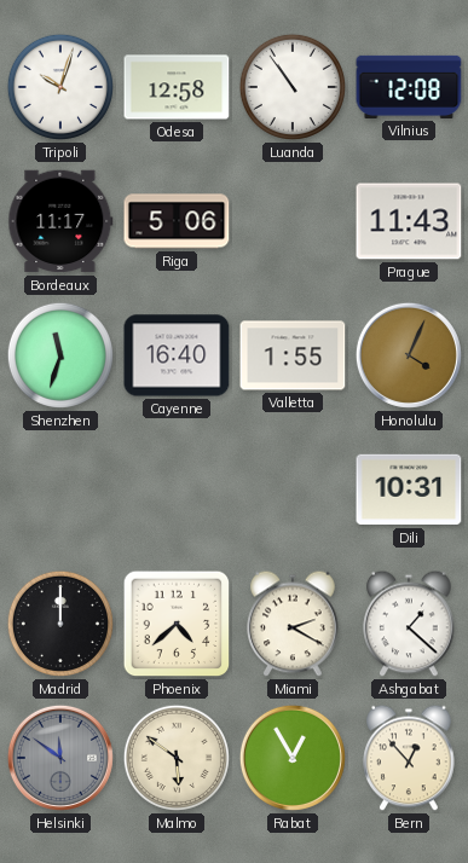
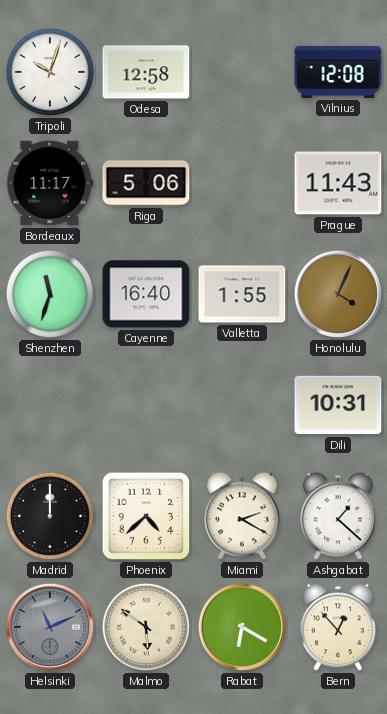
Luanda: 10:54 -> none
Helsinki: 11:51 -> 11:11
Rabat: 12:55 -> 6:20
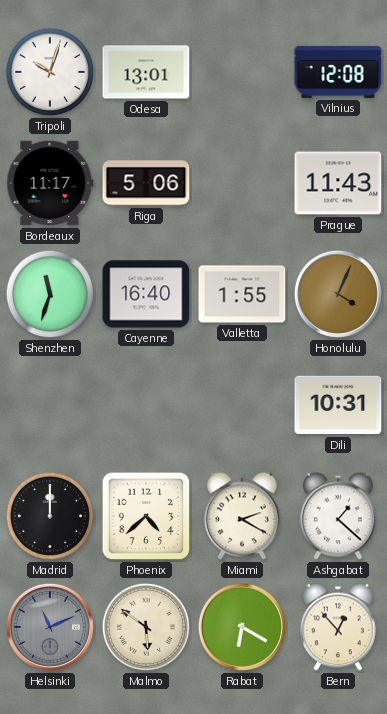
Odesa: 12:58 -> 13:01
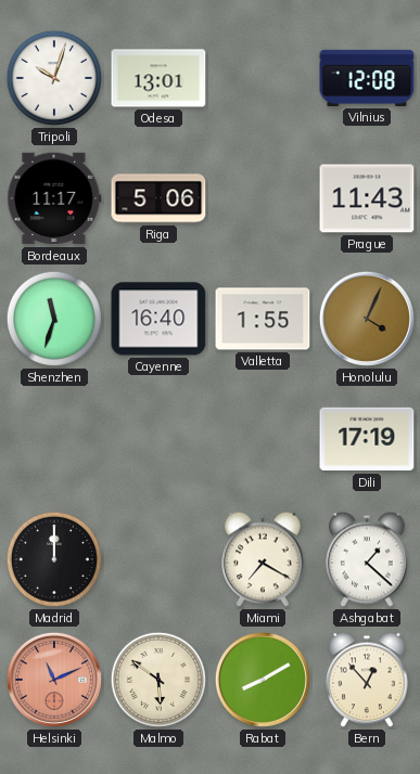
Dili: 10:31 -> 17:19
Phoenix: 4:38 -> none
Miami: 2:20 -> 7:20
Helsinki dial: grey -> salmon
Rabat: 6:20 -> 8:10
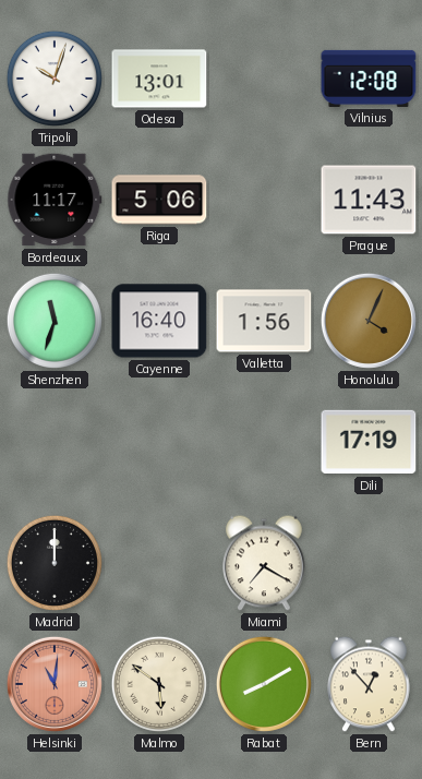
Valletta: 1:55 -> 1:56
Ashgabat: 1:22 -> none
Helsinki: 11:11 -> 11:01
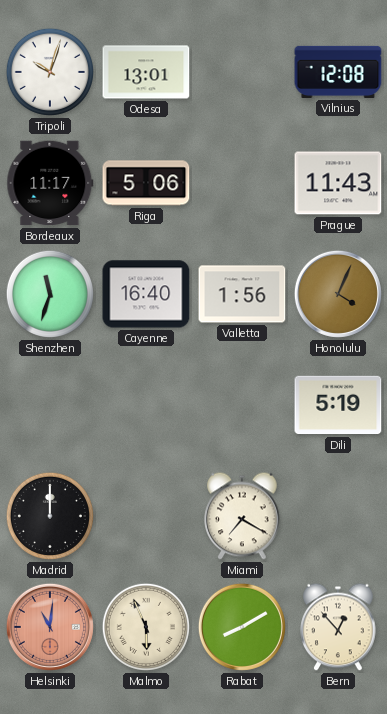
Dili: 17:19 -> 5:19
Malmo: 5:51 -> 5:56
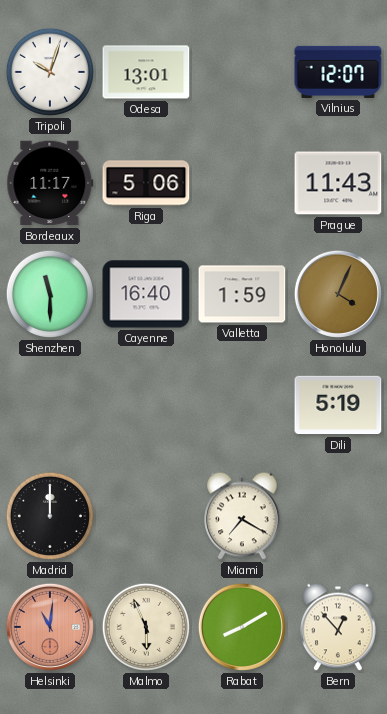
Vilnius: 12:08 -> 12:07
Shenzhen: 11:33 -> 11:30
Valletta: 1:56 -> 1:59
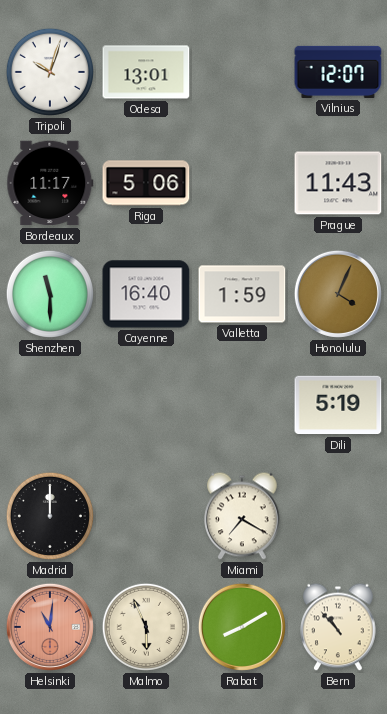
Bern: 12:53 -> 10:53
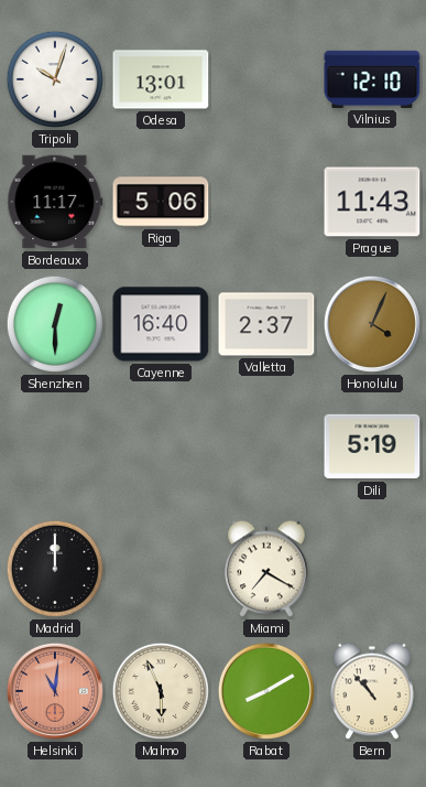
Vilnius: 12:07 -> 12:10
Shenzhen: 11:30 -> 12:30
Valletta: 1:59 -> 2:37
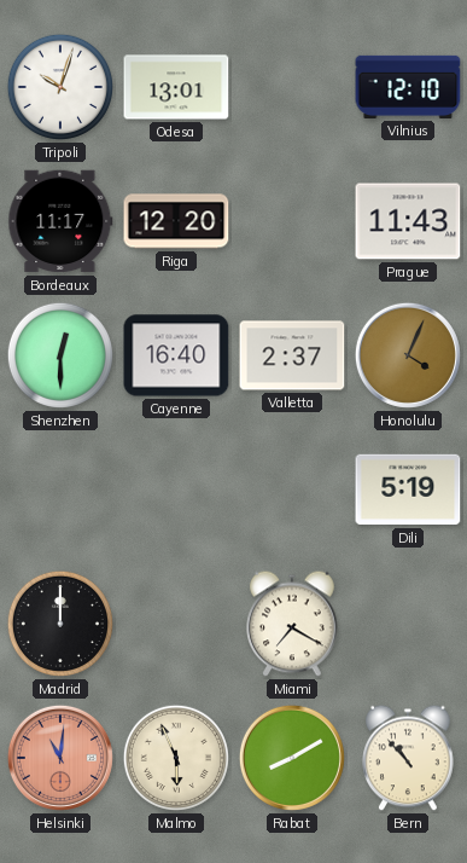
Riga: 5:06 -> 12:20
